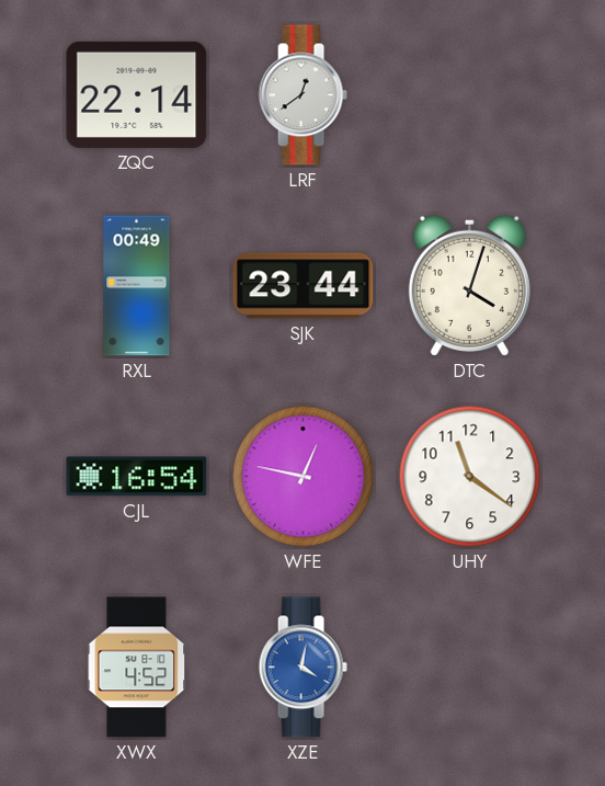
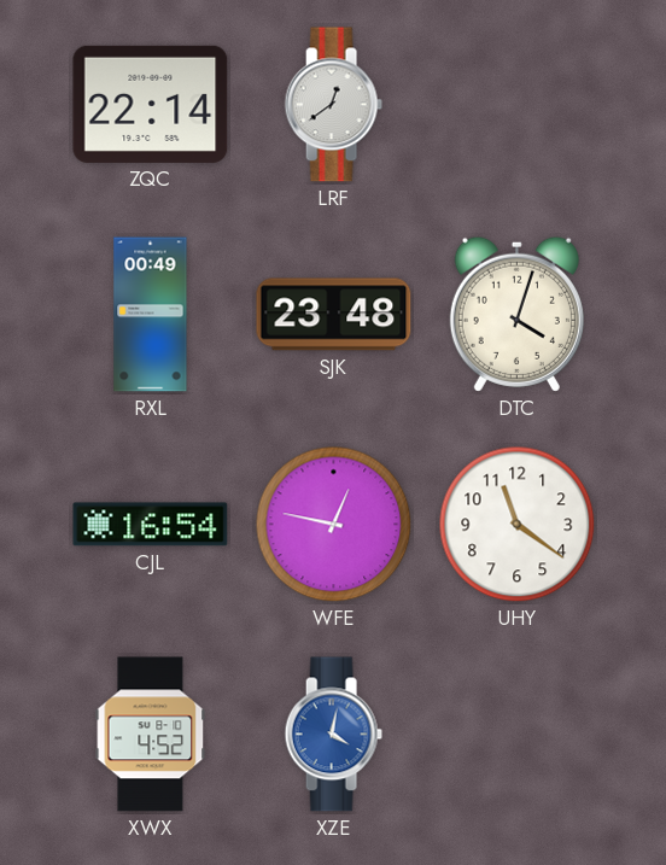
SJK: 23:44 -> 23:48
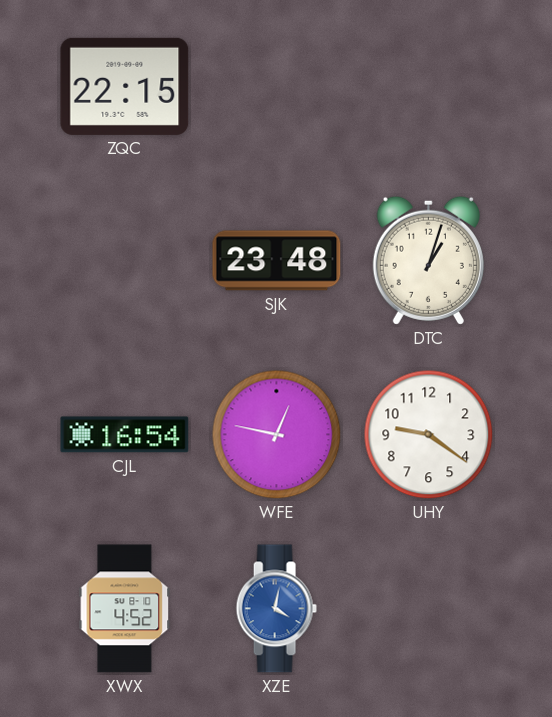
ZQC: 22:14 -> 22:15
LRF: 12:39 -> none
RXL: 00:49 -> none
DTC: 4:03 -> 1:03
UHY: 11:21 -> 9:21
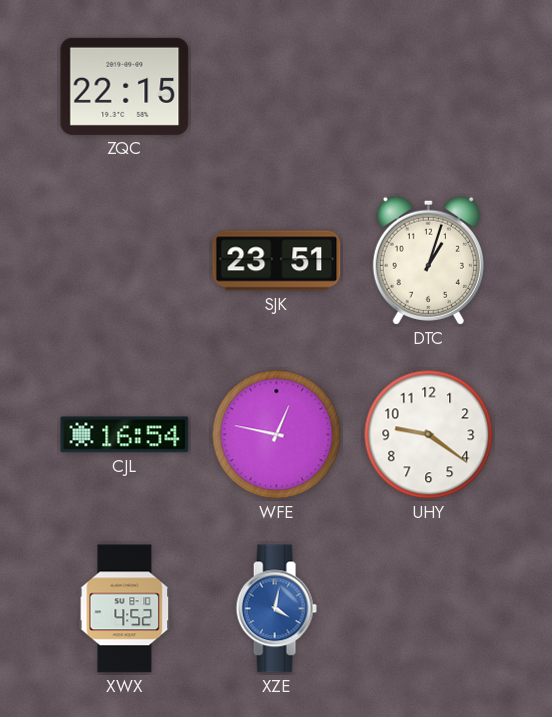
SJK: 23:48 -> 23:51
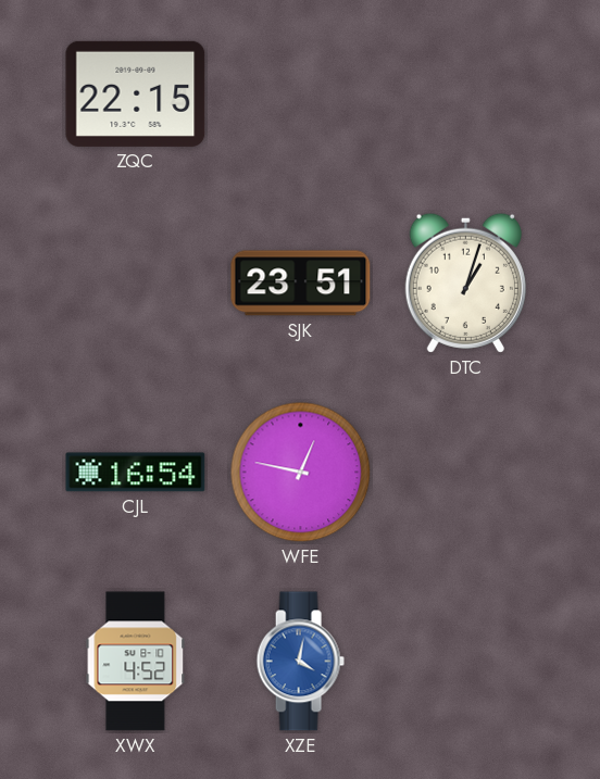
UHY: 9:21 -> none
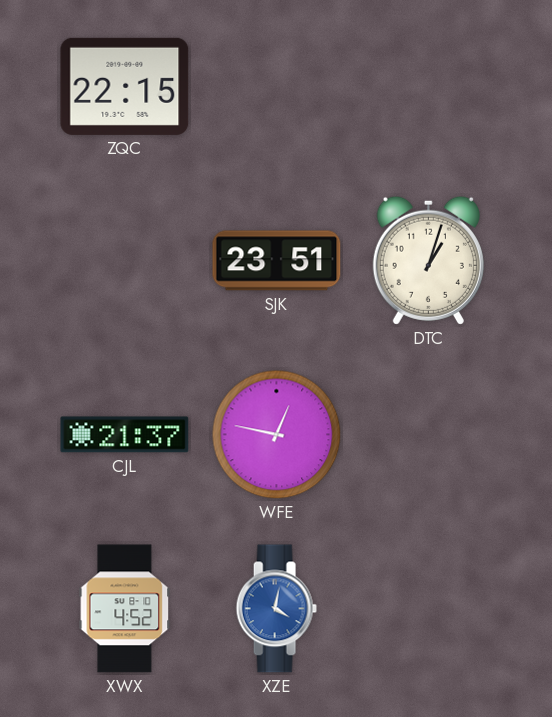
CJL: 16:54 -> 21:37
